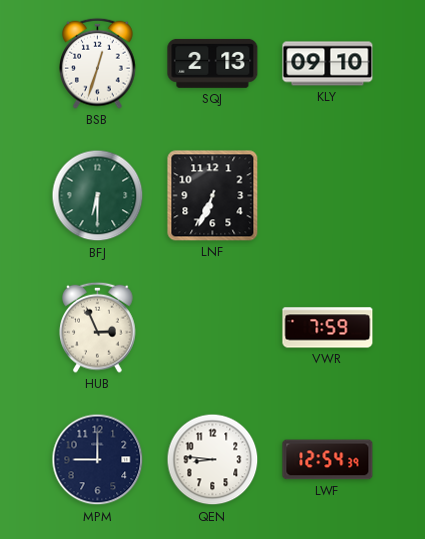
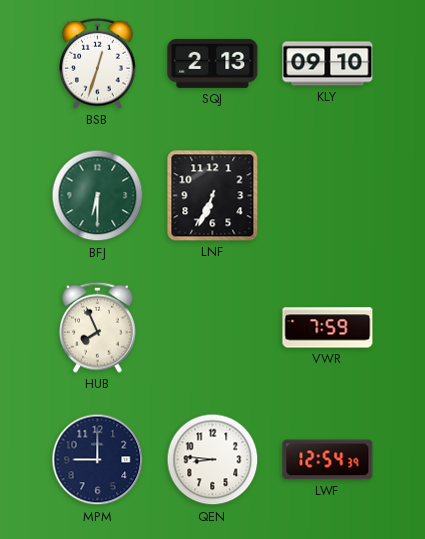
HUB: 2:56 -> 7:56
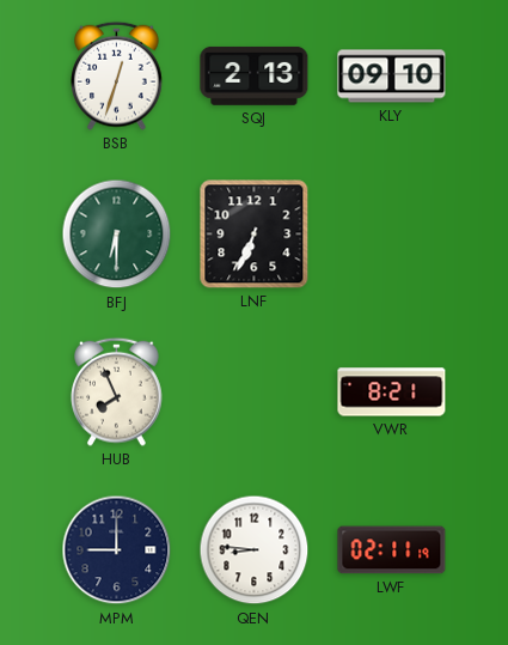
VWR: 7:59 -> 8:21
LWF: 12:54 -> 02:11
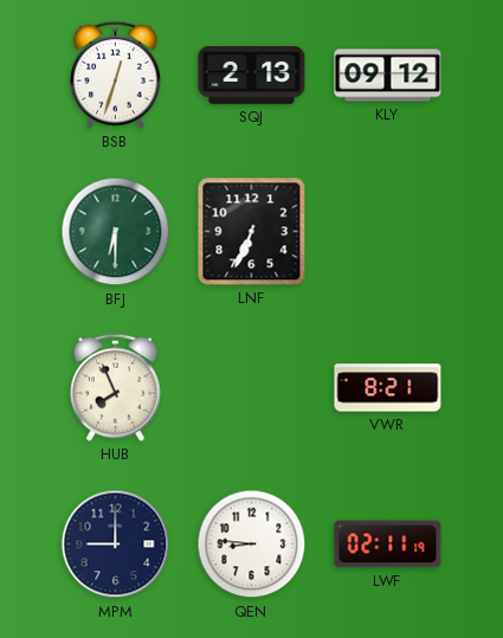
KLY: 09:10 -> 09:12
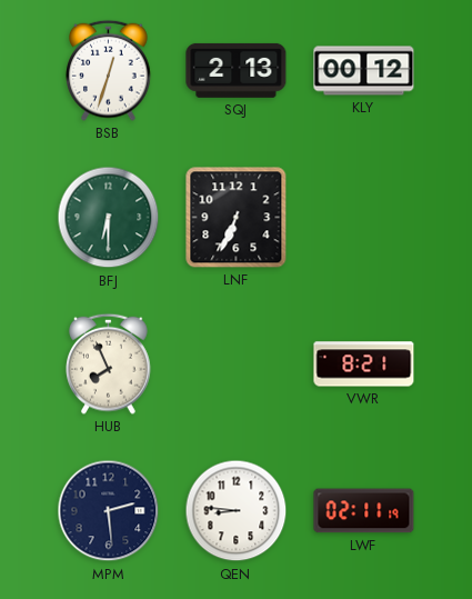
KLY: 09:12 -> 00:12
MPM: 9:00 -> 2:29
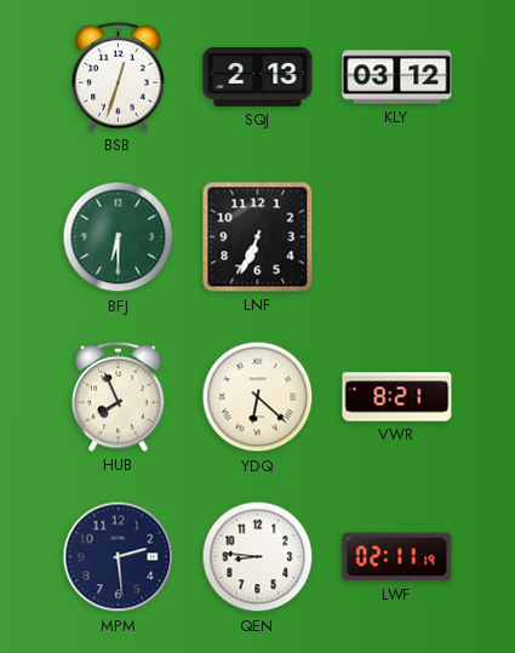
KLY: 00:12 -> 03:12
YDQ: none -> 6:22
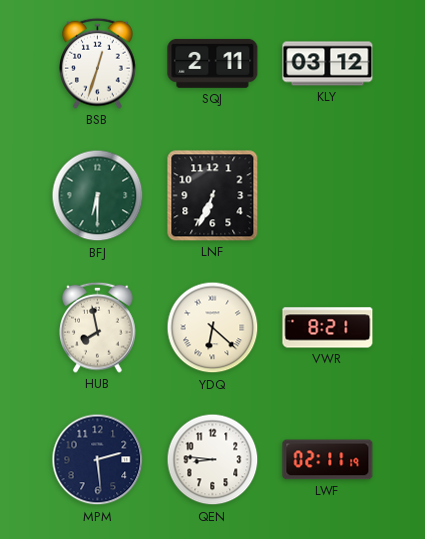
SQJ: 2:13 -> 2:11
HUB: 7:56 -> 7:58
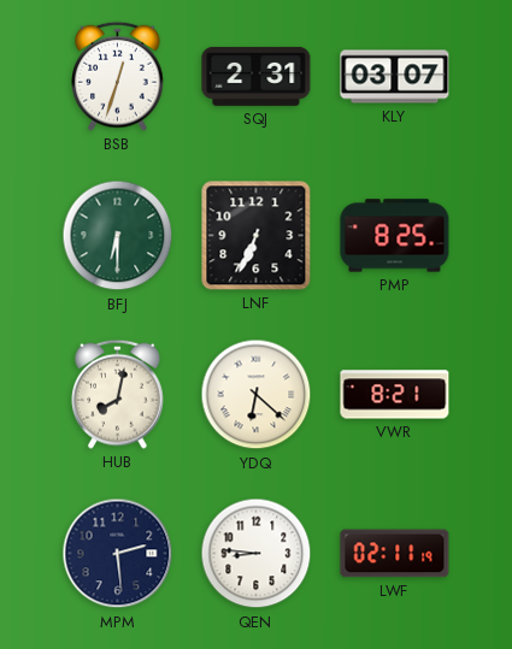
SQJ: 2:11 -> 2:31
KLY: 03:12 -> 03:07
PMP: none -> 8:25
HUB: 7:58 -> 8:02
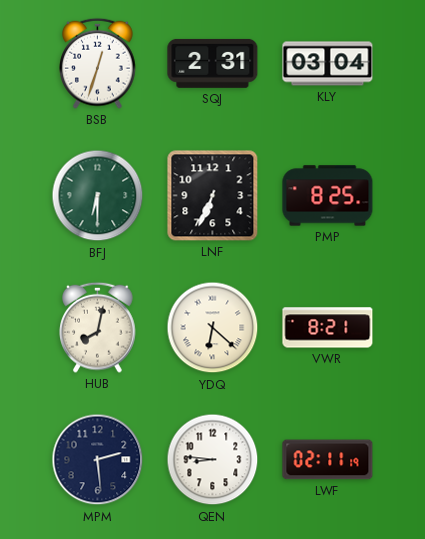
KLY: 03:07 -> 03:04
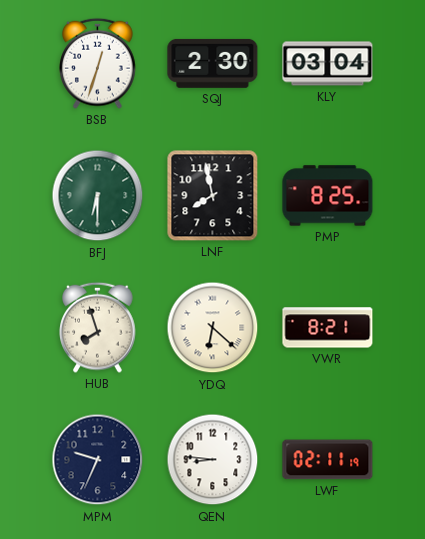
SQJ: 2:31 -> 2:30
LNF: 6:34 -> 7:58
HUB: 8:02 -> 7:57
MPM: 2:29 -> 9:34
